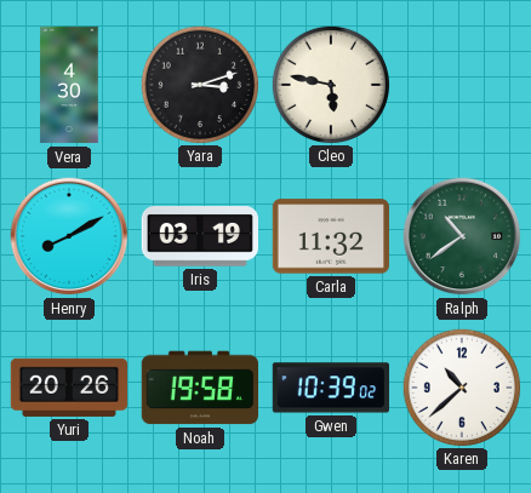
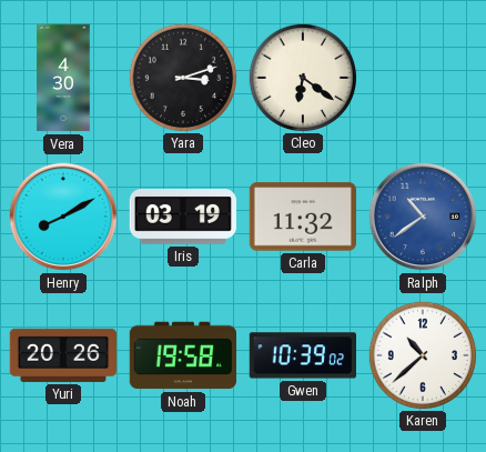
Cleo: 5:47 -> 6:21
Ralph dial: green -> blue
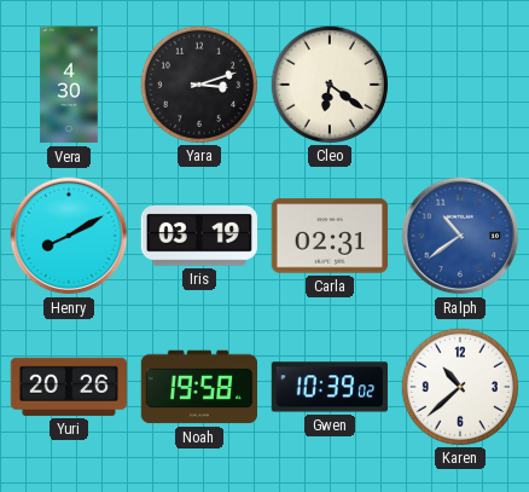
Carla: 11:32 -> 02:31
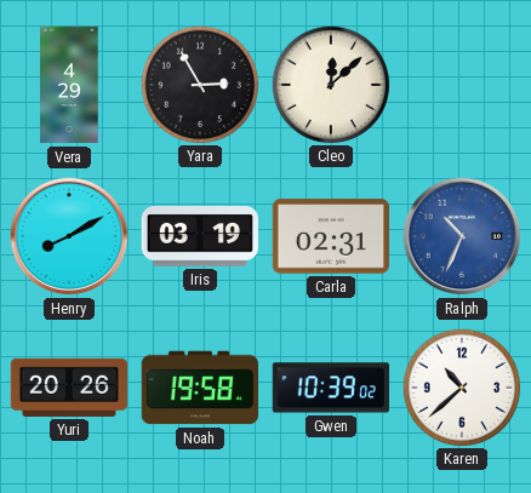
Vera: 4:30 -> 4:29
Yara: 3:12 -> 2:55
Cleo: 6:21 -> 12:08
Ralph: 10:39 -> 10:34
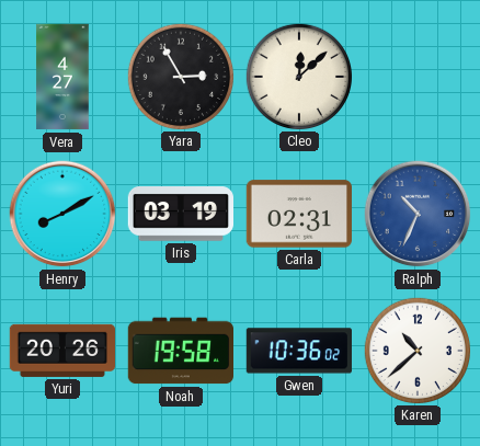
Vera: 4:29 -> 4:27
Gwen: 10:39 -> 10:36
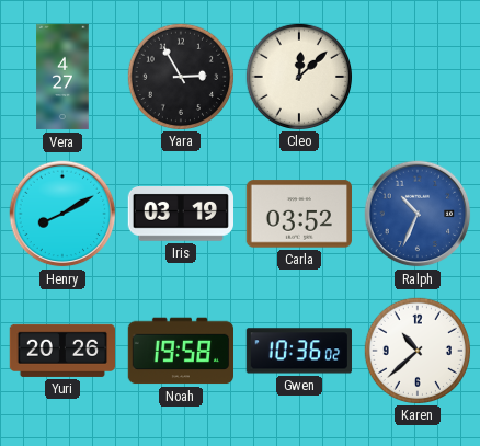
Carla: 02:31 -> 03:52
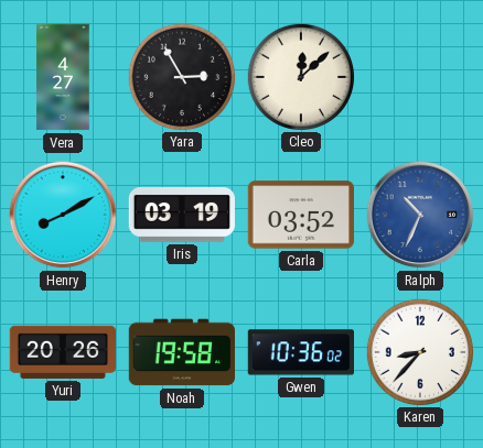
Karen: 10:38 -> 8:37
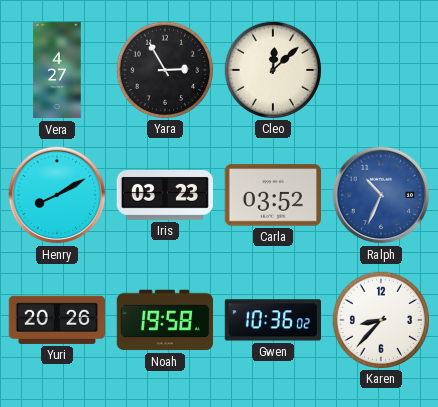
Iris: 03:19 -> 03:23
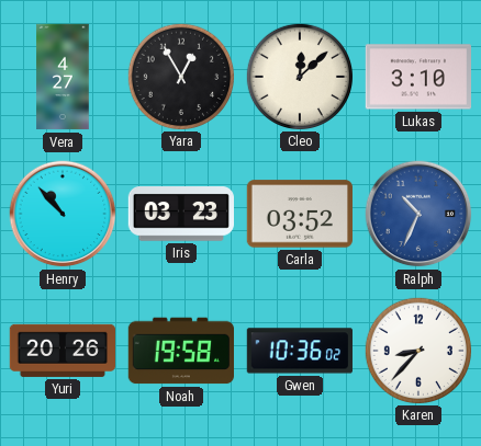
Yara: 2:55 -> 12:55
Lukas: none -> 3:10
Henry: 8:10 -> 10:53
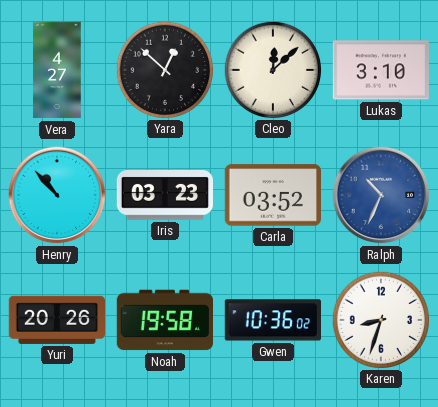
Yara: 12:55 -> 12:52
Karen: 8:37 -> 8:33
